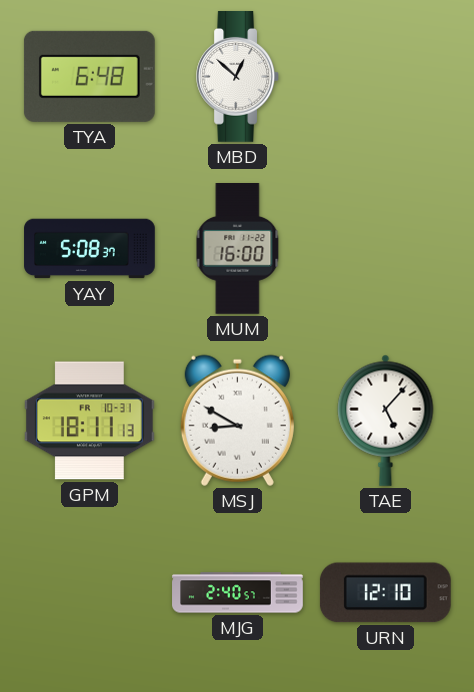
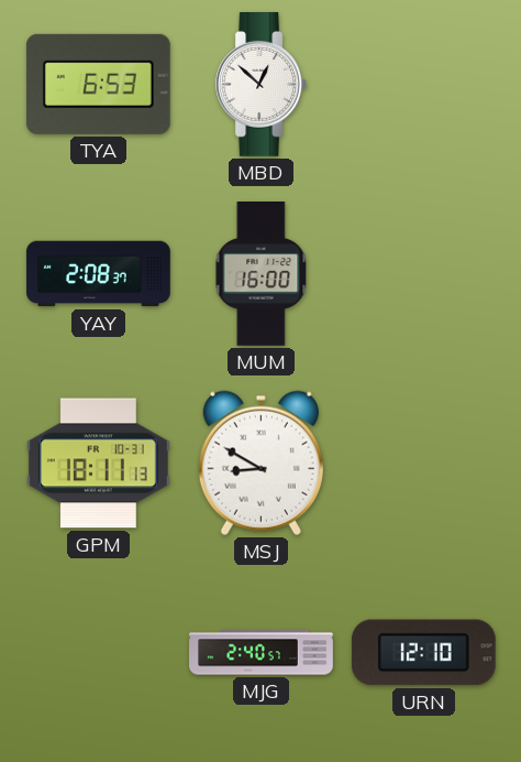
TYA: 6:48 -> 6:53
YAY: 5:08 -> 2:08
TAE: 5:07 -> none
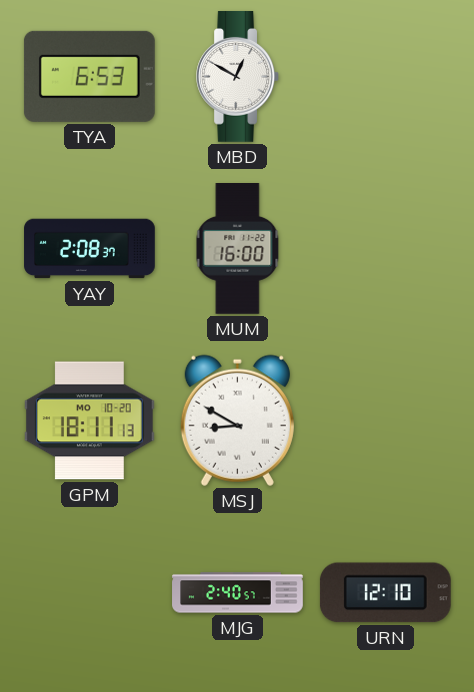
MBD: 12:52 -> 12:50
GPM date: FR 10-31 -> MO 10-20
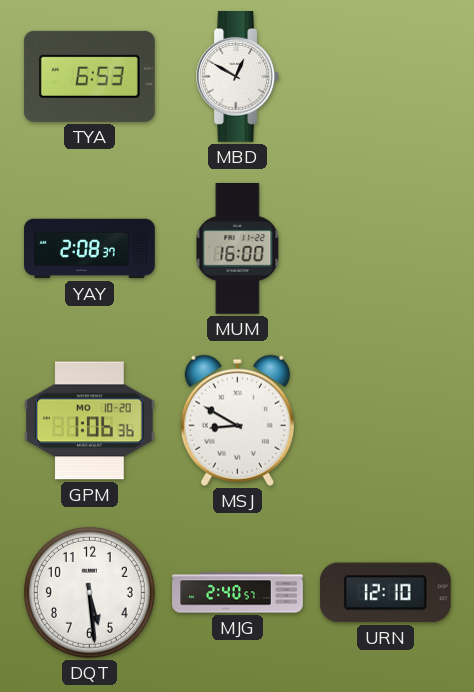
GPM: 18:11 -> 1:06
DQT: none -> 5:29
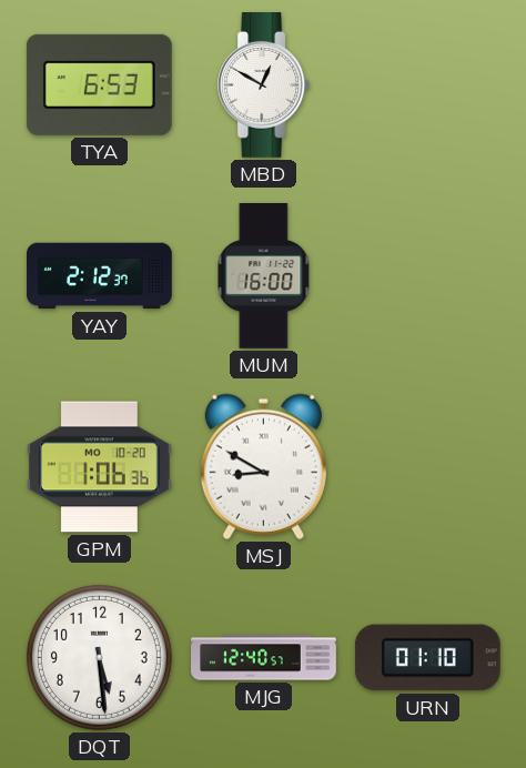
YAY: 2:08 -> 2:12
MJG: 2:40 -> 12:40
URN: 12:10 -> 01:10
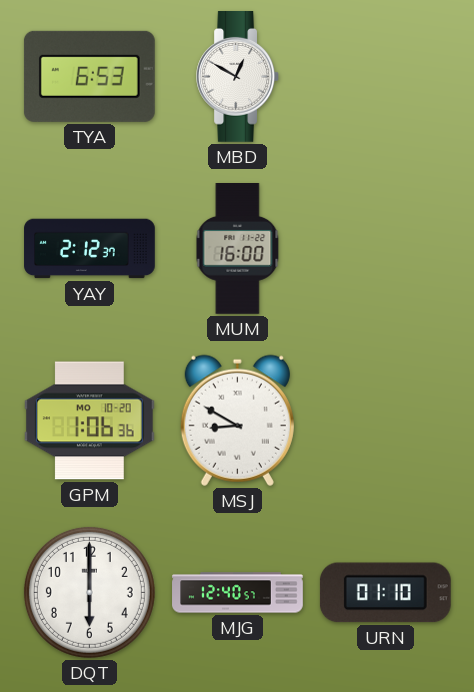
DQT: 5:29 -> 6:00
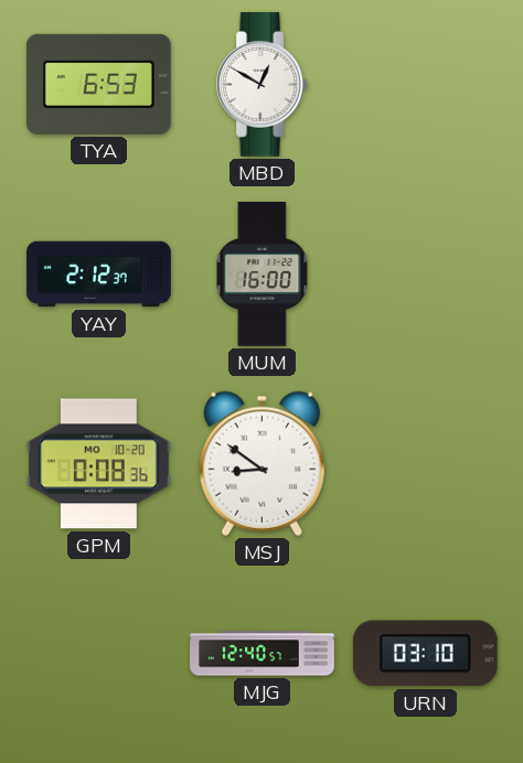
GPM: 1:06 -> 0:08
MSJ: 8:50 -> 8:51
DQT: 6:00 -> none
URN: 01:10 -> 03:10
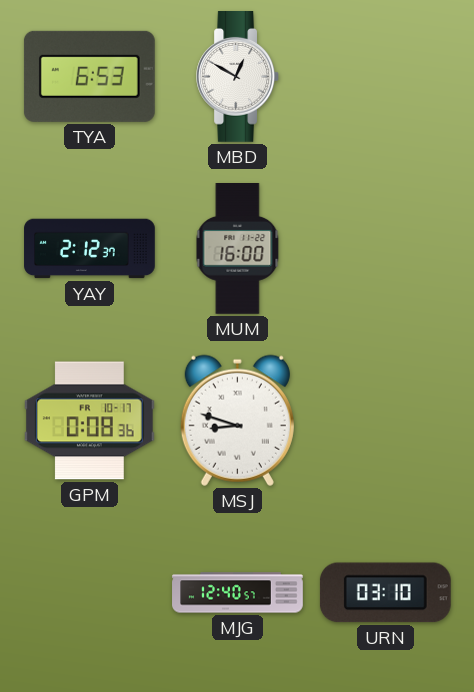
GPM date: MO 10-20 -> FR 10-17
MSJ: 8:51 -> 8:48
